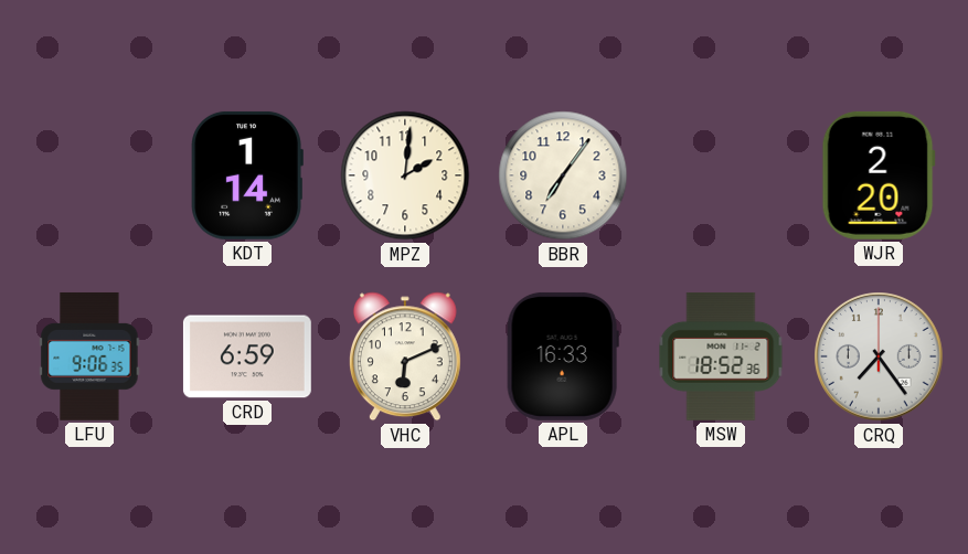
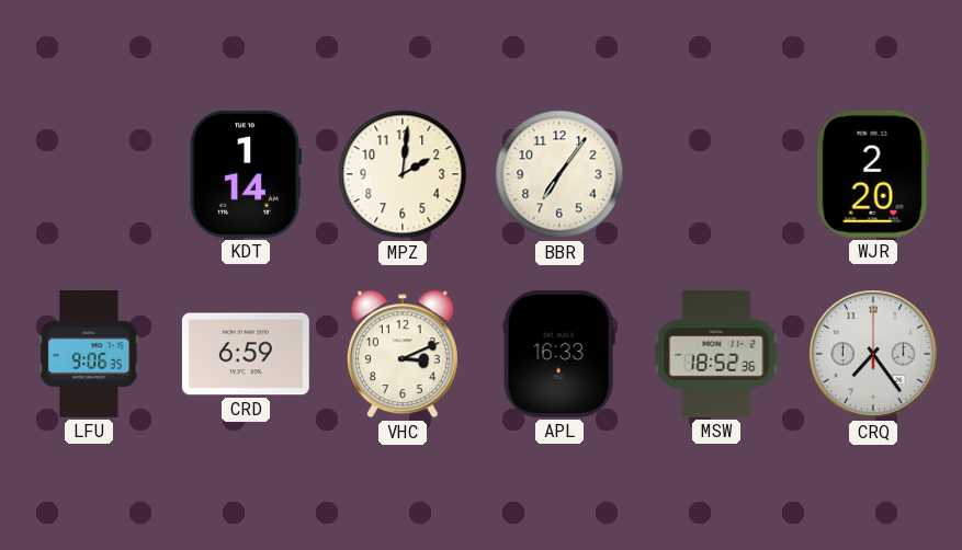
VHC: 6:11 -> 3:11
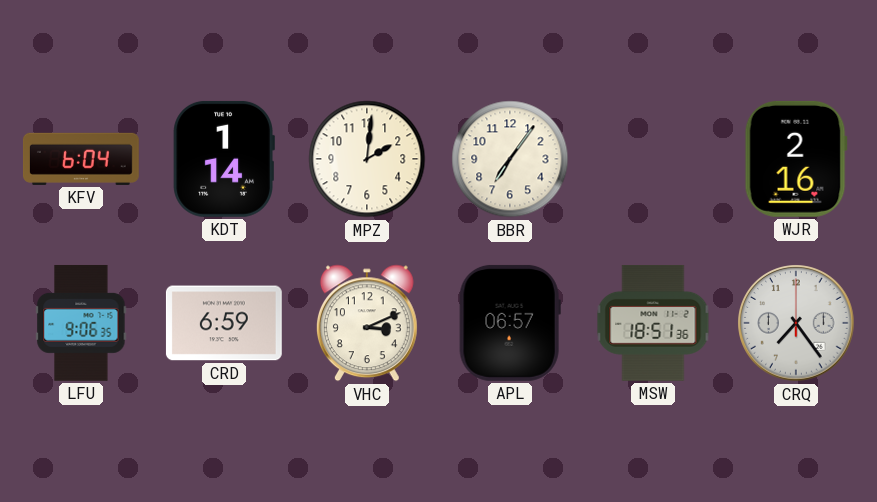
KFV: none -> 6:04
WJR: 2:20 -> 2:16
APL: 16:33 -> 06:57
MSW: 18:52 -> 18:51
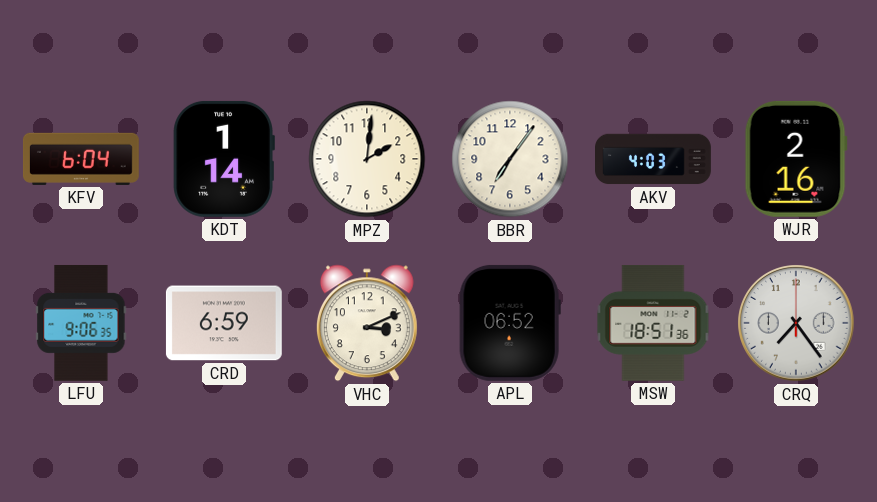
AKV: none -> 4:03
APL: 06:57 -> 06:52
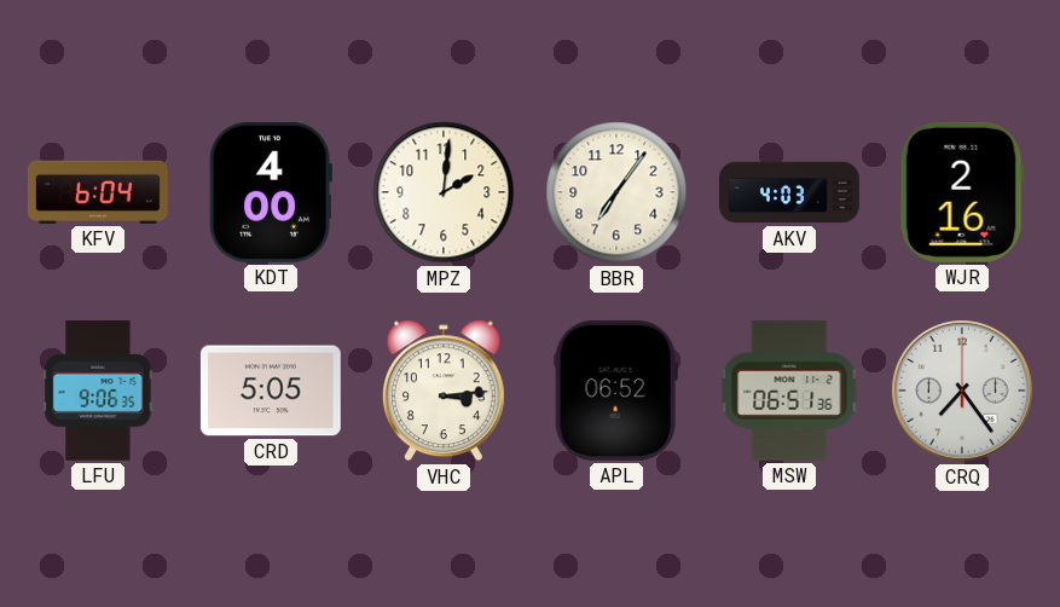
KDT: 1:14 -> 4:00
CRD: 6:59 -> 5:05
VHC: 3:11 -> 3:14
MSW: 18:51 -> 06:51
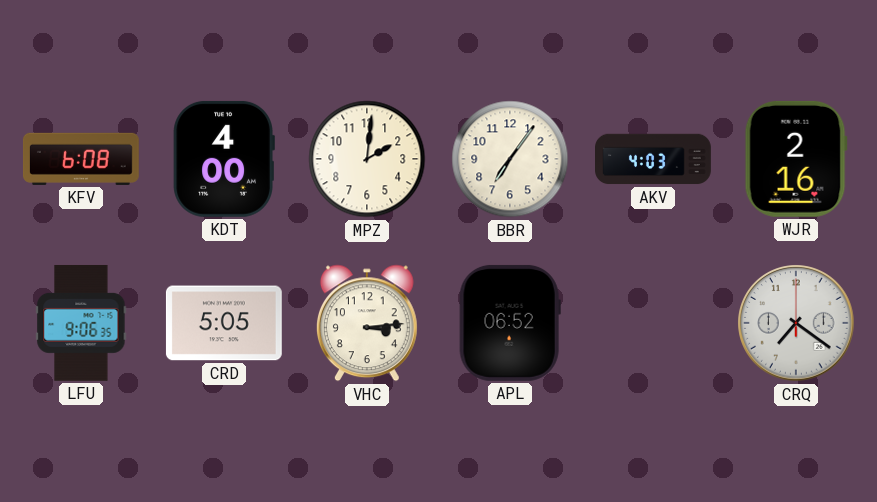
KFV: 6:04 -> 6:08
MSW: 06:51 -> none
CRQ: 7:24 -> 7:21
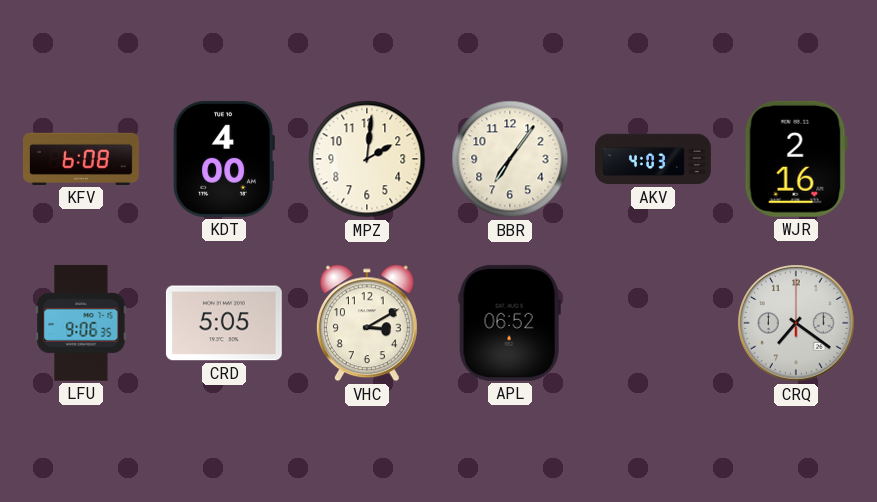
VHC: 3:14 -> 3:10
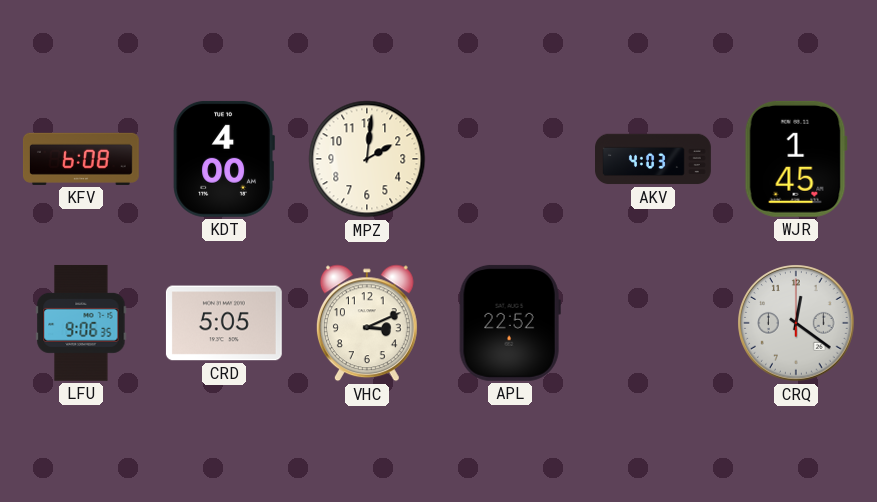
BBR: 7:06 -> none
WJR: 2:16 -> 1:45
VHC: 3:10 -> 3:11
APL: 06:52 -> 22:52
CRQ: 7:21 -> 12:21
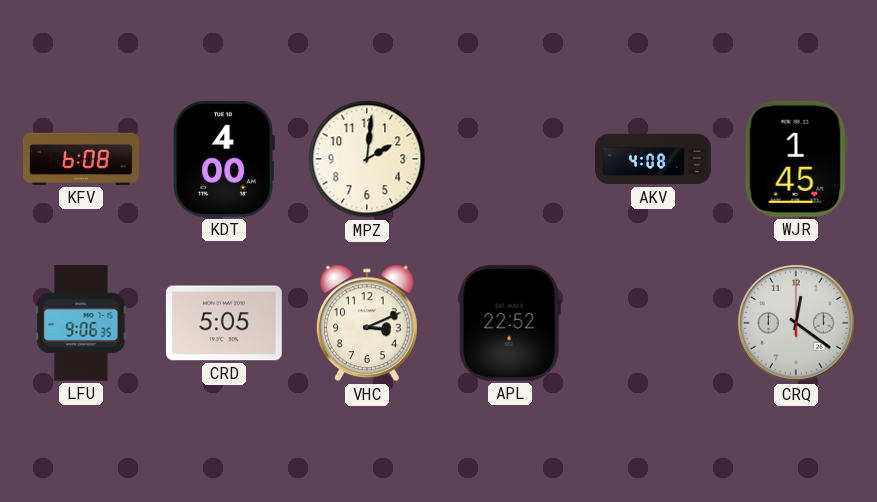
AKV: 4:03 -> 4:08
